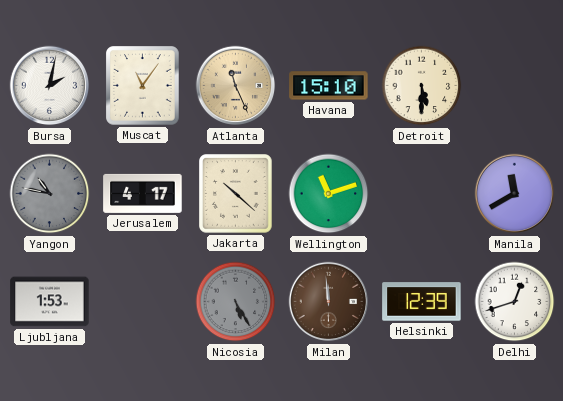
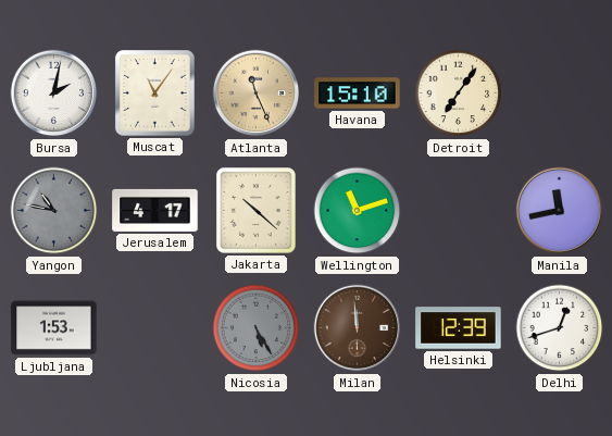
Detroit: 5:30 -> 7:06
Manila: 11:40 -> 11:43
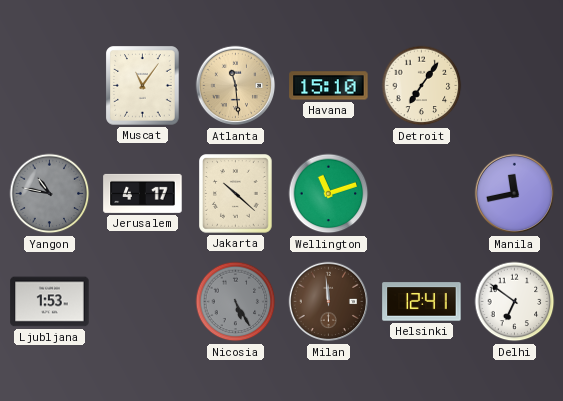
Bursa: 2:02 -> none
Atlanta: 11:26 -> 11:29
Helsinki: 12:39 -> 12:41
Delhi: 12:42 -> 6:51
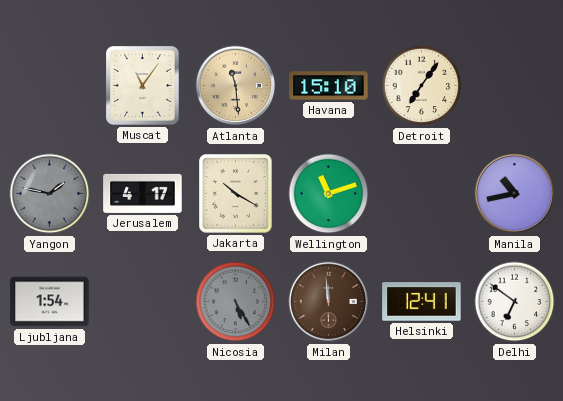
Yangon: 10:47 -> 1:47
Jakarta: 10:22 -> 10:20
Manila: 11:43 -> 10:43
Ljubljana: 1:53 -> 1:54
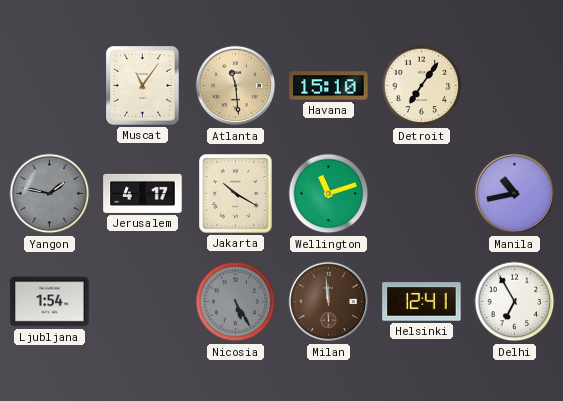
Delhi: 6:51 -> 6:55
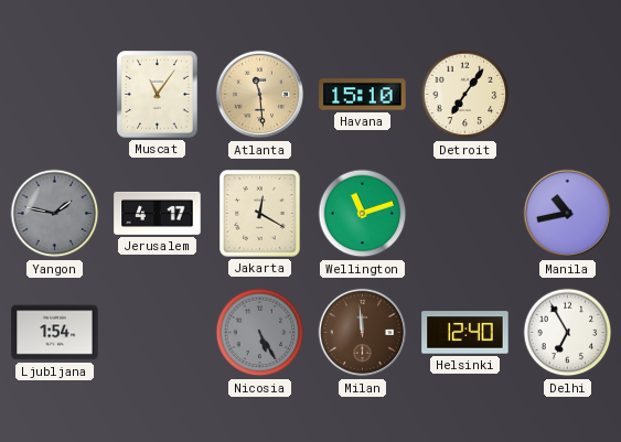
Jakarta: 10:20 -> 12:20
Helsinki: 12:41 -> 12:40
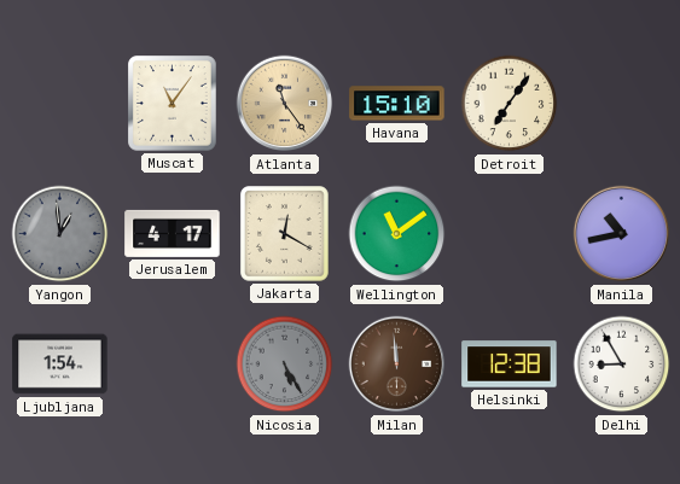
Atlanta: 11:29 -> 11:24
Yangon: 1:47 -> 12:59
Wellington: 11:12 -> 11:09
Helsinki: 12:40 -> 12:38
Delhi: 6:55 -> 8:55
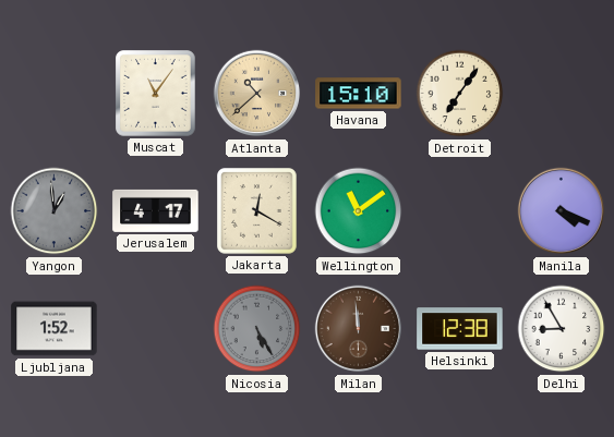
Atlanta: 11:24 -> 10:38
Manila: 10:43 -> 4:19
Ljubljana: 1:54 -> 1:52
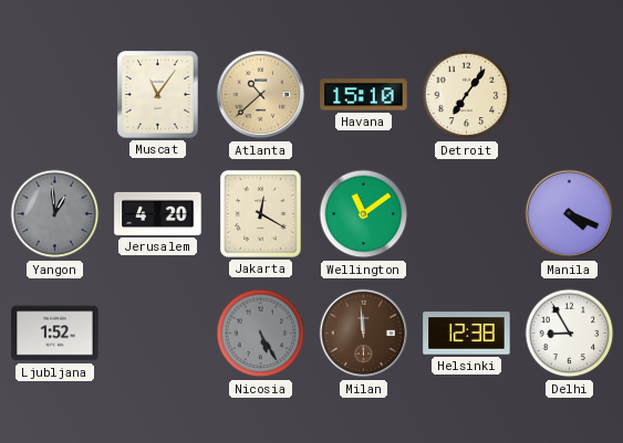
Jerusalem: 4:17 -> 4:20
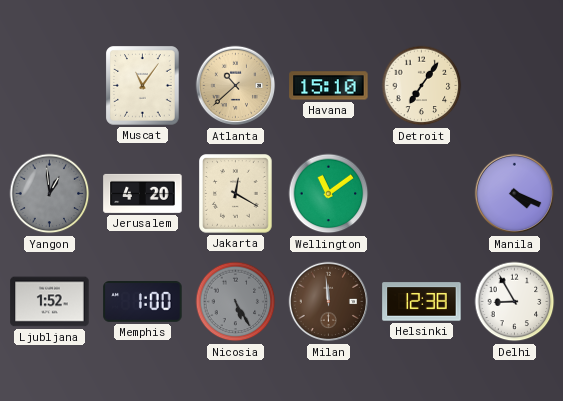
Memphis: none -> 1:00
